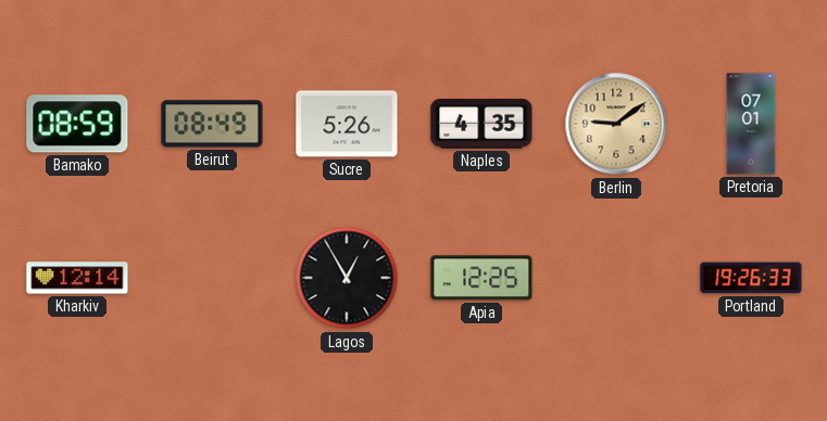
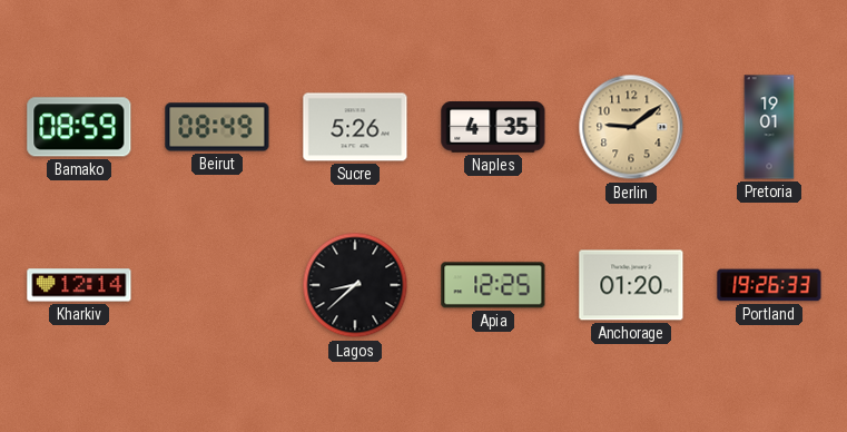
Pretoria: 07:01 -> 19:01
Lagos: 12:55 -> 8:38
Anchorage: none -> 01:20
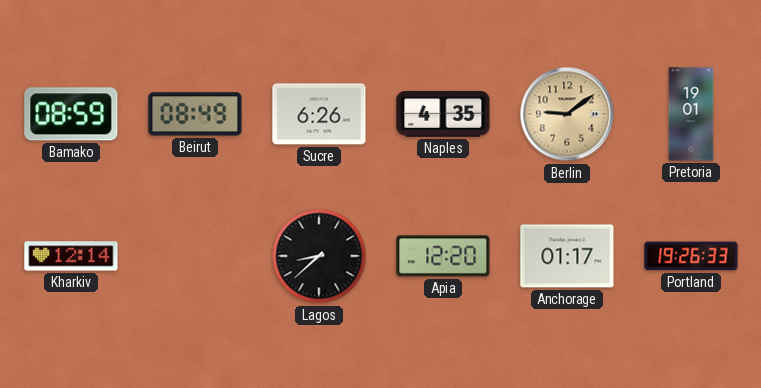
Sucre: 5:26 -> 6:26
Apia: 12:25 -> 12:20
Anchorage: 01:20 -> 01:17
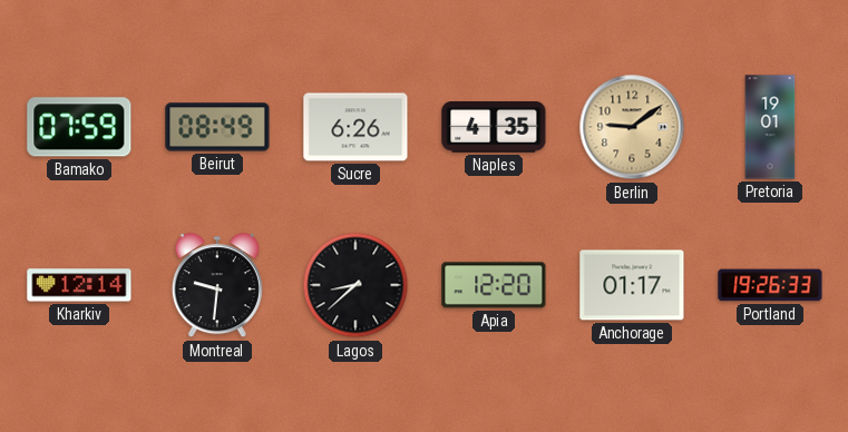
Bamako: 08:59 -> 07:59
Montreal: none -> 9:31
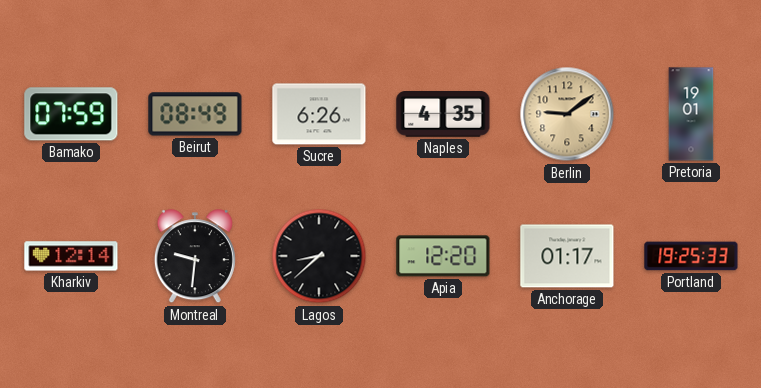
Portland: 19:26 -> 19:25
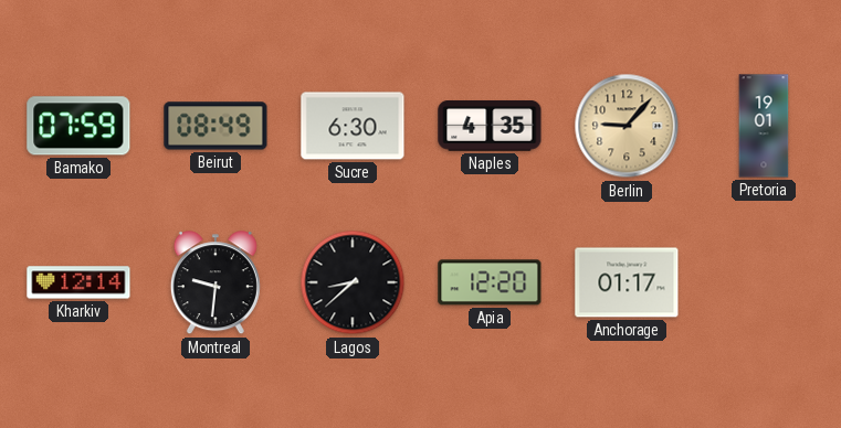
Sucre: 6:26 -> 6:30
Berlin: 9:09 -> 9:07
Portland: 19:25 -> none
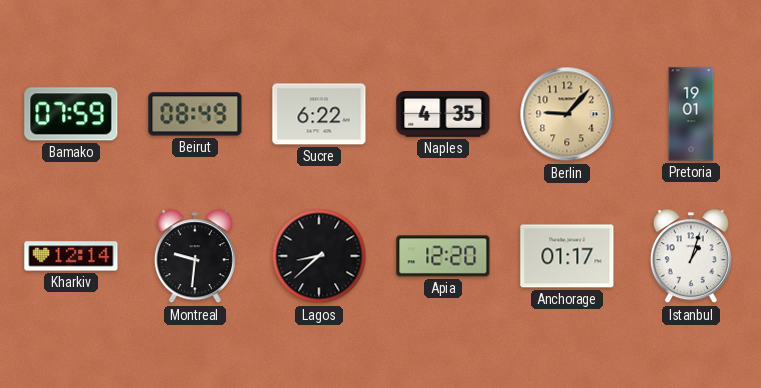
Sucre: 6:30 -> 6:22
Istanbul: none -> 1:03
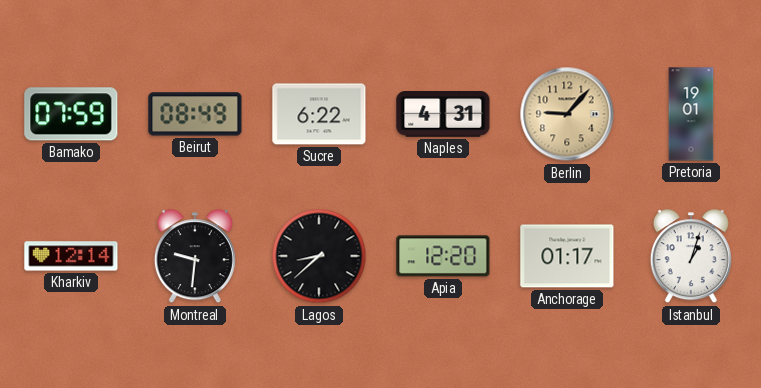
Naples: 4:35 -> 4:31
